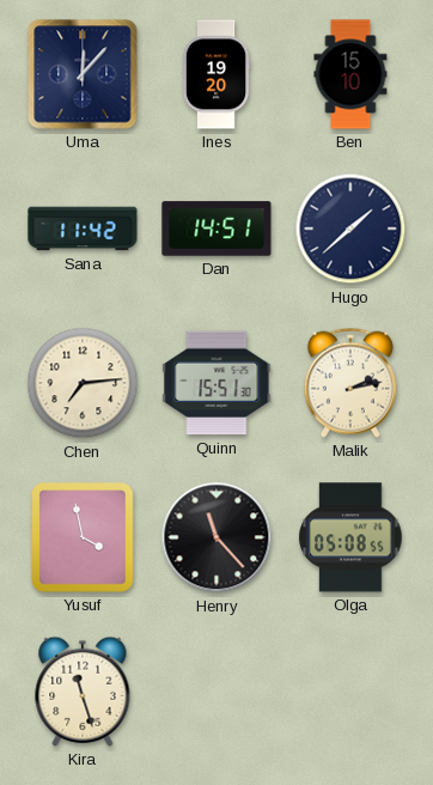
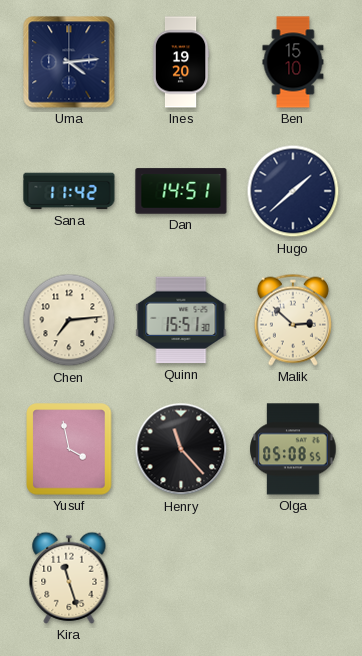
Uma: 12:07 -> 4:14
Malik: 2:13 -> 2:52
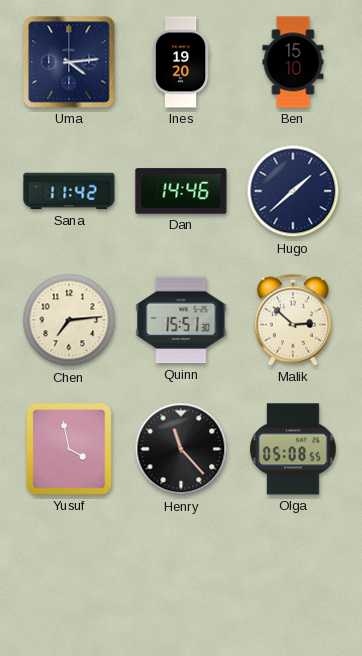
Dan: 14:51 -> 14:46
Kira: 11:27 -> none
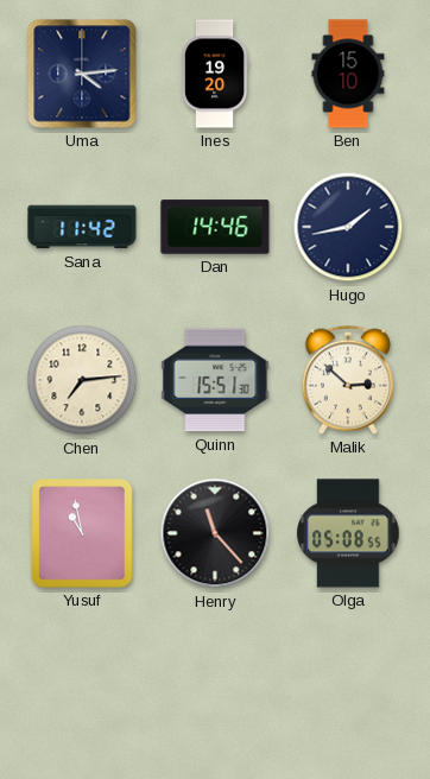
Hugo: 1:38 -> 1:43
Yusuf: 3:58 -> 10:58
